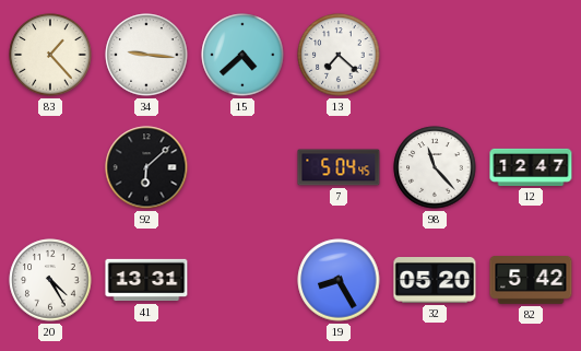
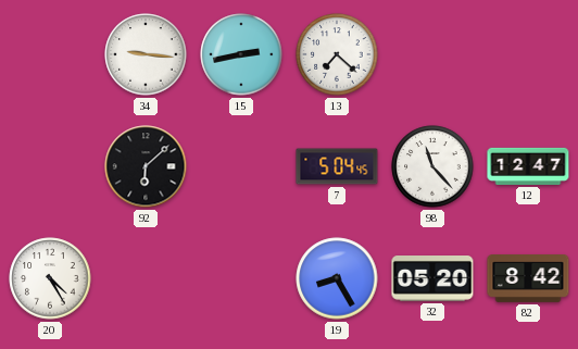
83: 1:23 -> none
15: 4:38 -> 2:43
41: 13:31 -> none
82: 5:42 -> 8:42
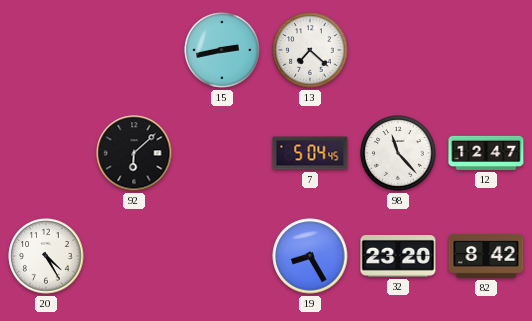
34: 9:16 -> none
32: 05:20 -> 23:20
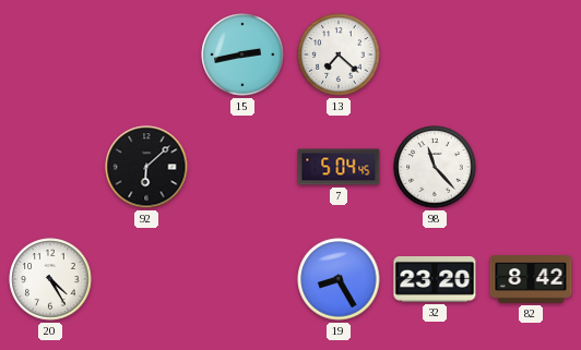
12: 12:47 -> none
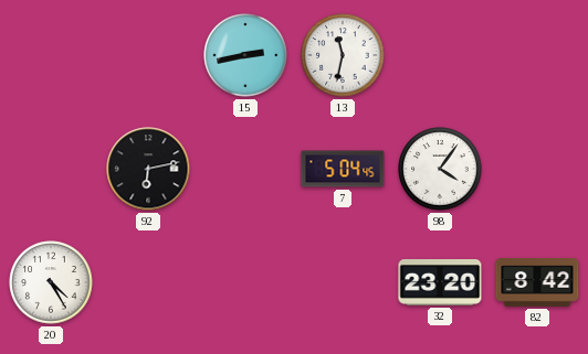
13: 7:22 -> 11:32
92: 6:08 -> 6:13
98: 11:23 -> 4:06
19: 8:25 -> none
